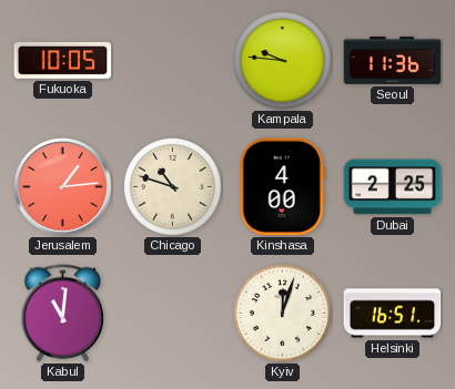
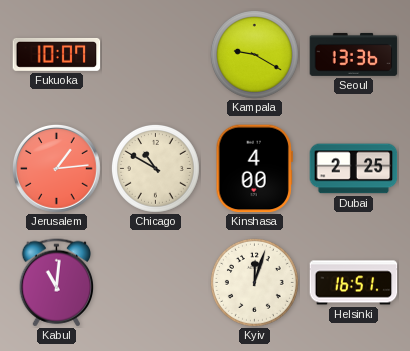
Fukuoka: 10:05 -> 10:07
Kampala: 9:46 -> 9:20
Seoul: 11:36 -> 13:36
Chicago: 10:48 -> 10:50
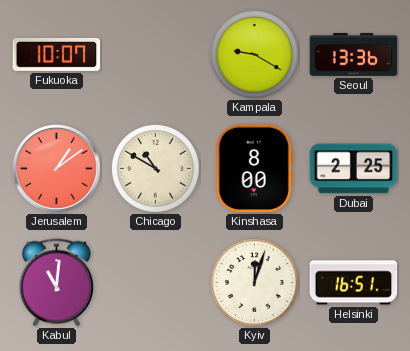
Jerusalem: 1:14 -> 1:09
Kinshasa: 4:00 -> 8:00
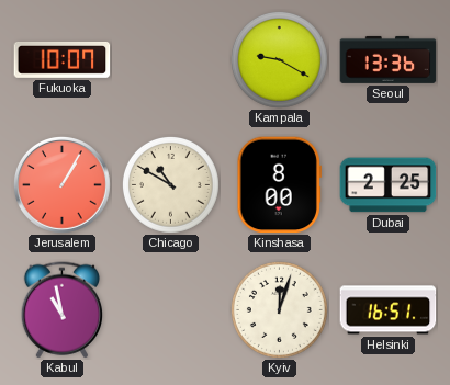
Jerusalem: 1:09 -> 1:05
Kabul: 11:01 -> 10:58
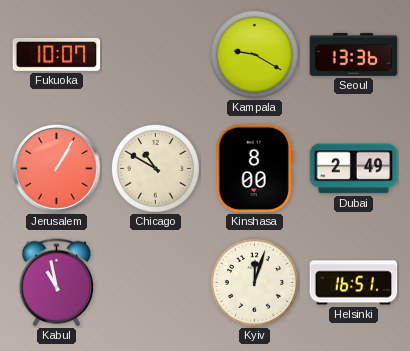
Dubai: 2:25 -> 2:49
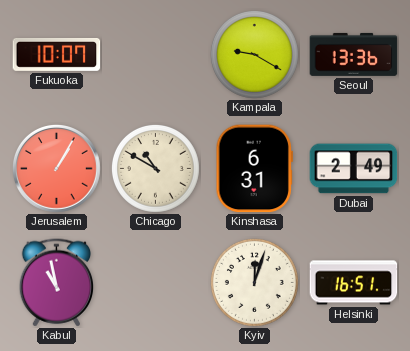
Kinshasa: 8:00 -> 6:31
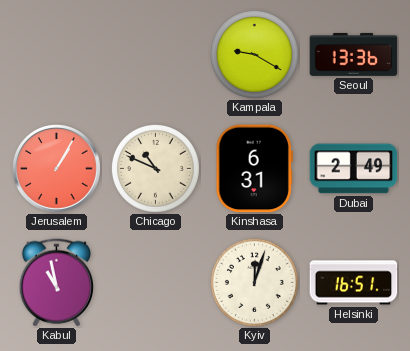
Fukuoka: 10:07 -> none
Chicago: 10:50 -> 10:49
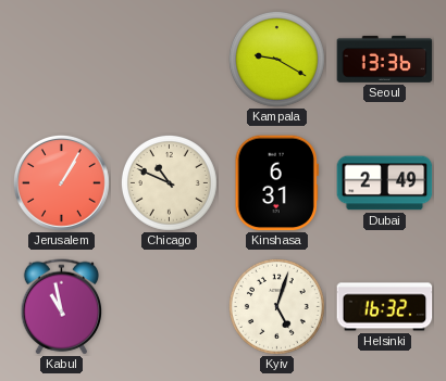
Kyiv: 12:03 -> 5:03
Helsinki: 16:51 -> 16:32
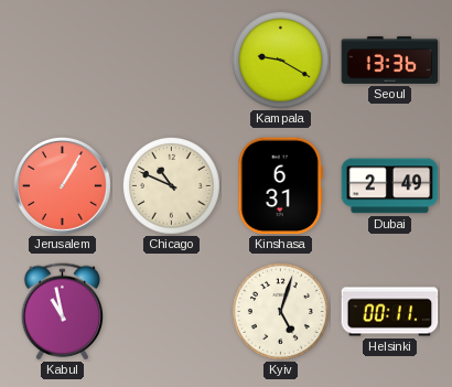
Helsinki: 16:32 -> 00:11
